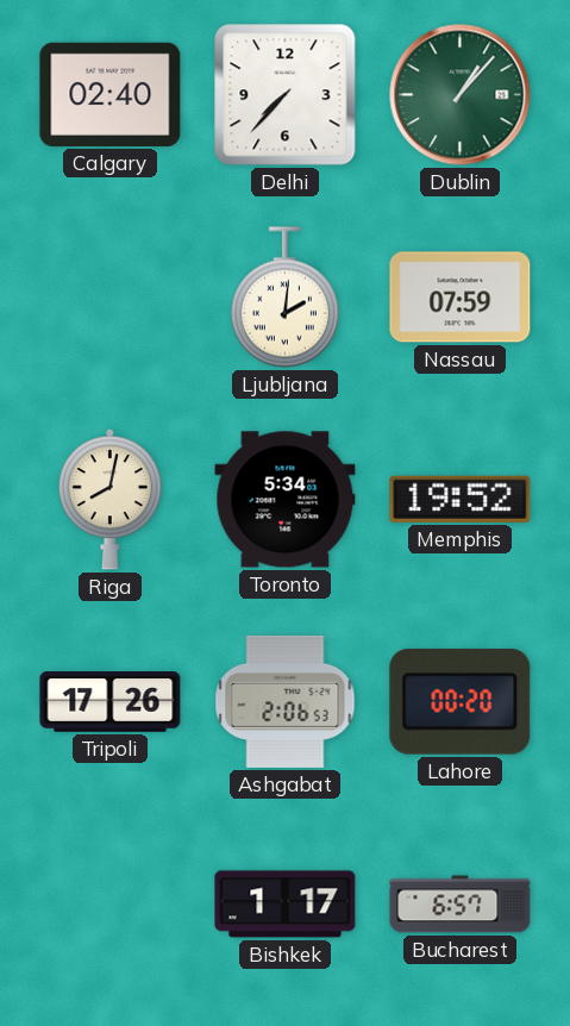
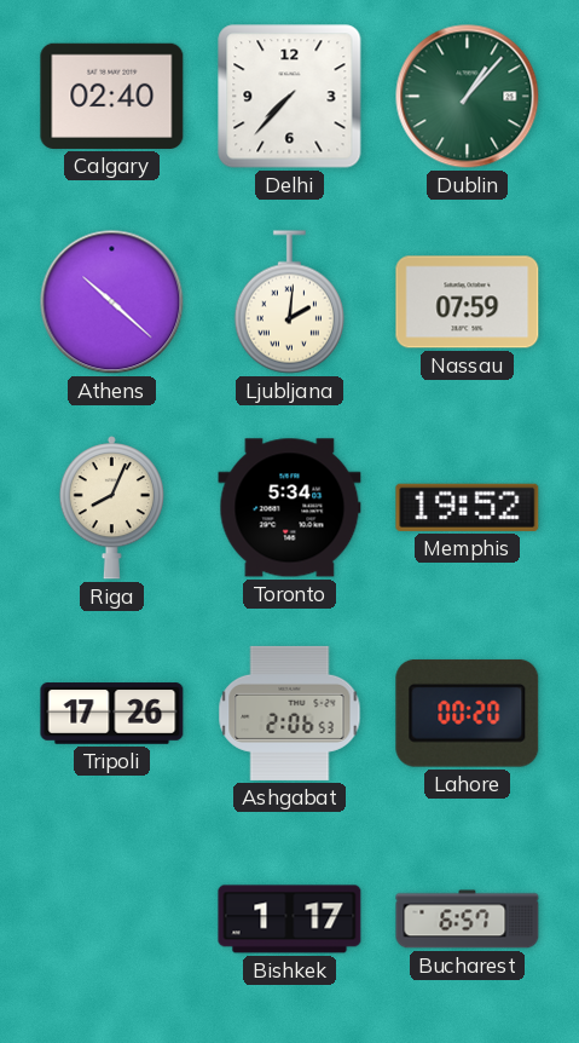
Athens: none -> 10:22
Riga: 8:02 -> 8:04
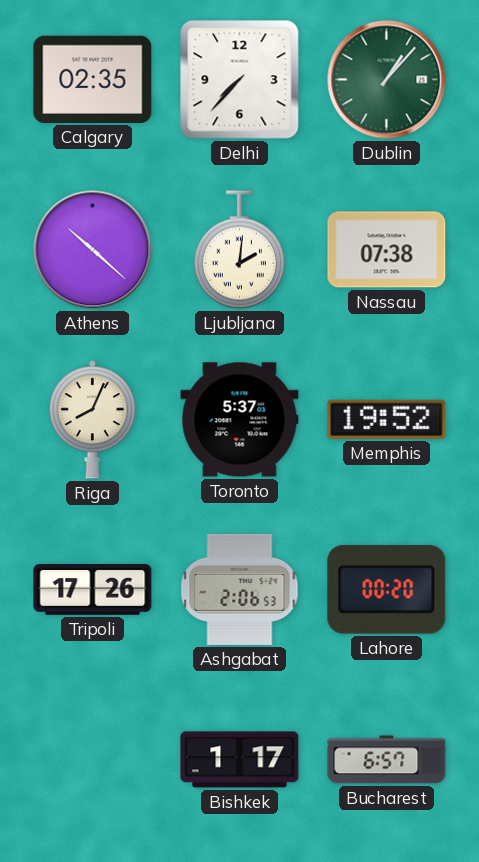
Calgary: 02:40 -> 02:35
Nassau: 07:59 -> 07:38
Toronto: 5:34 -> 5:37
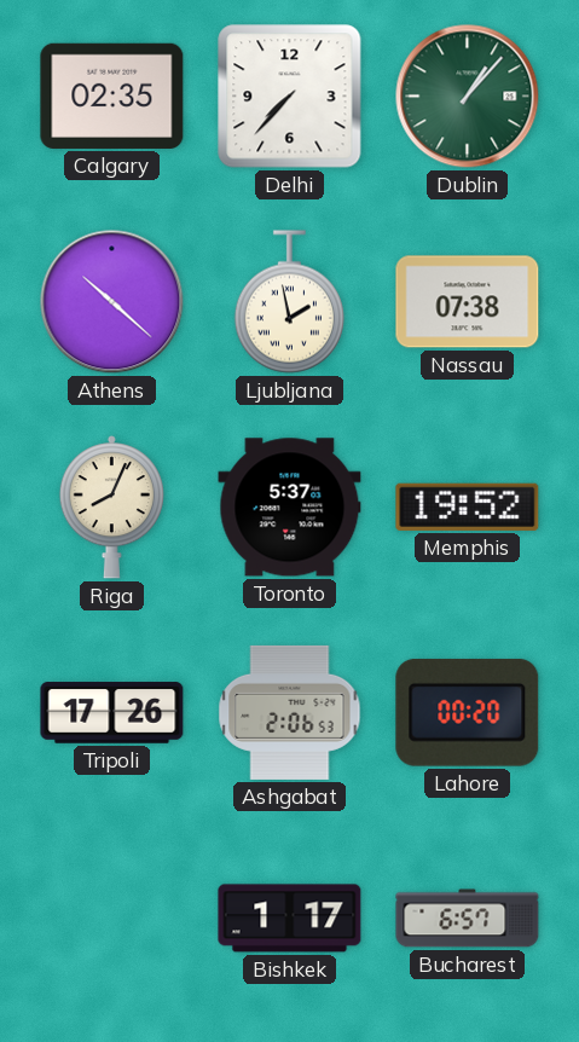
Ljubljana: 2:01 -> 1:58
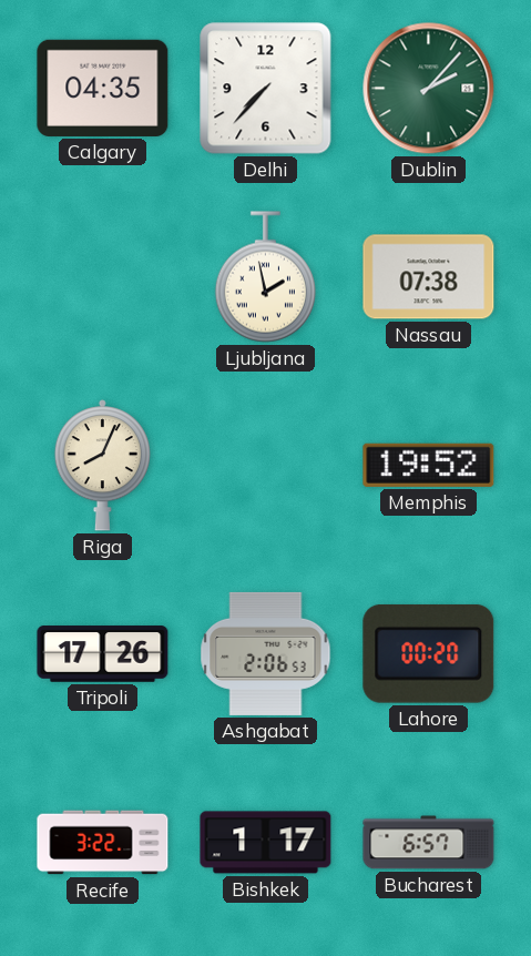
Calgary: 02:35 -> 04:35
Dublin: 1:07 -> 2:07
Athens: 10:22 -> none
Toronto: 5:37 -> none
Recife: none -> 3:22
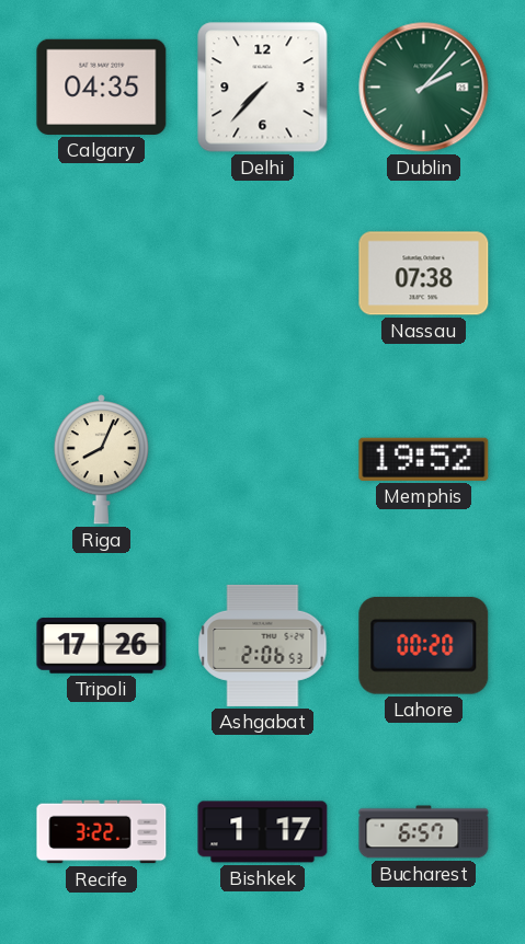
Ljubljana: 1:58 -> none
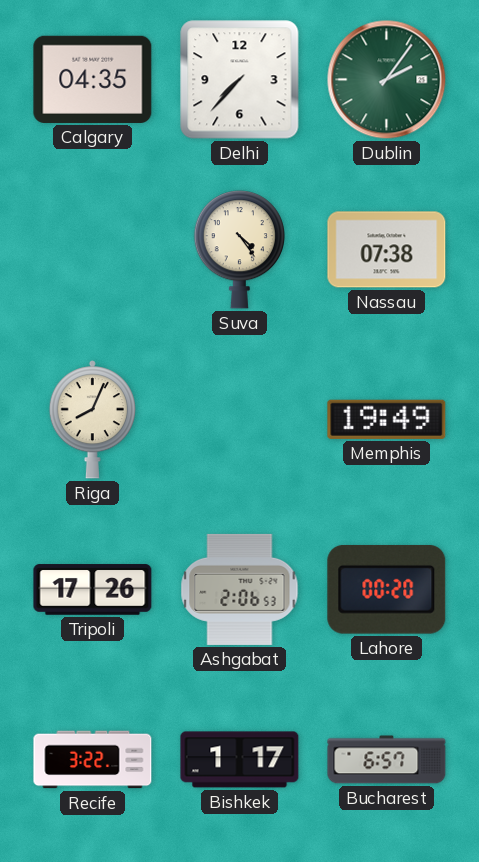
Dublin: 2:07 -> 2:06
Suva: none -> 4:24
Memphis: 19:52 -> 19:49
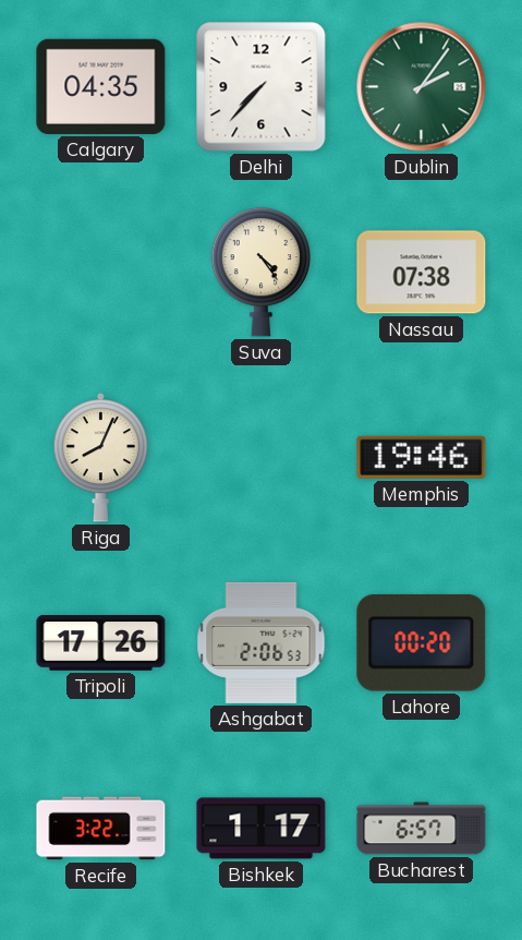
Memphis: 19:49 -> 19:46
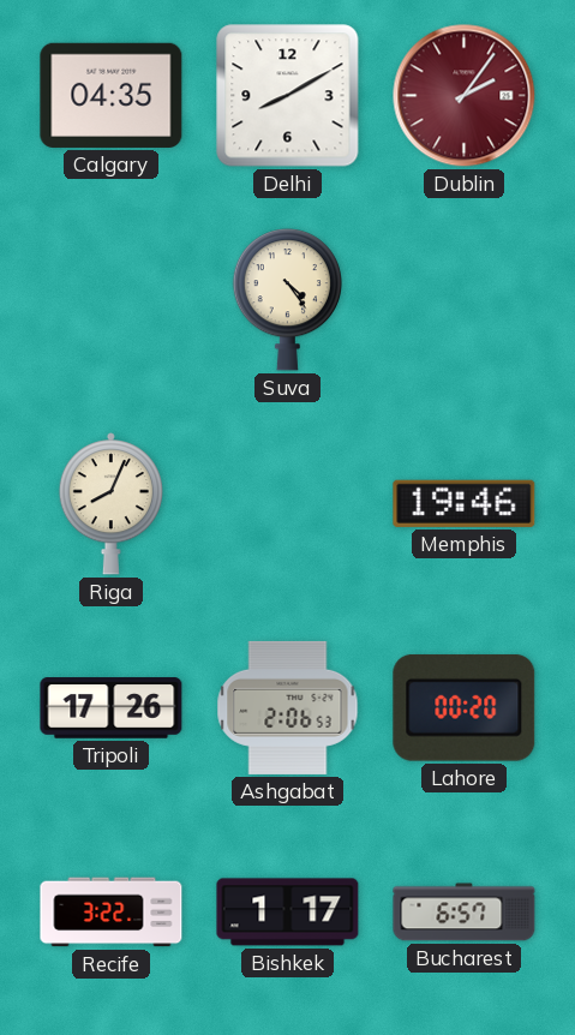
Delhi: 7:37 -> 8:10
Dublin dial: green -> burgundy
Nassau: 07:38 -> none
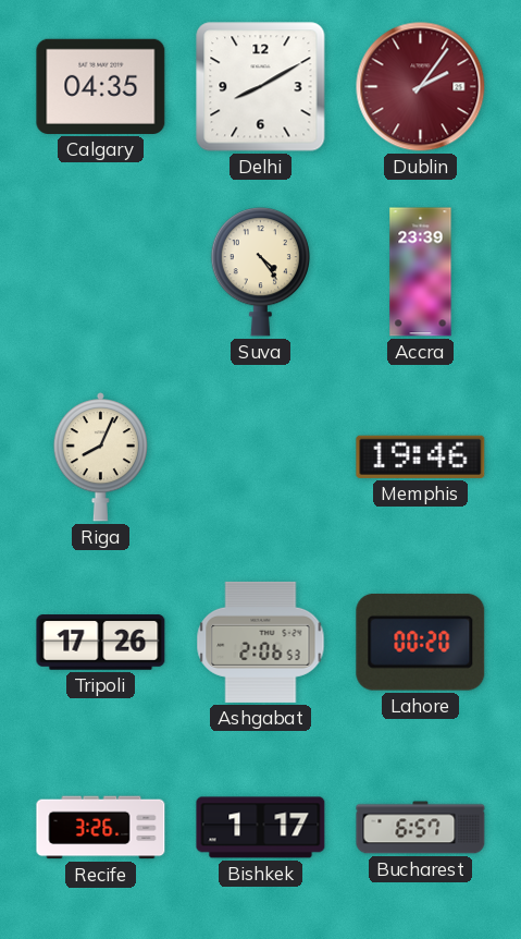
Accra: none -> 23:39
Recife: 3:22 -> 3:26
